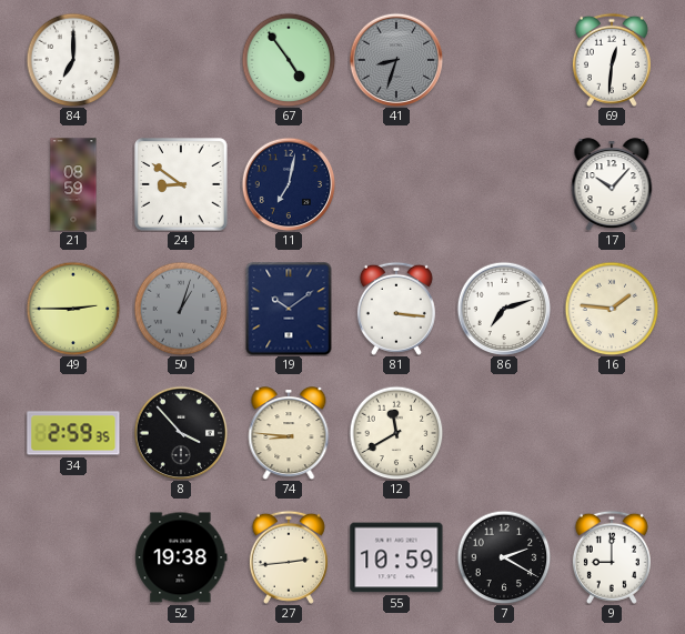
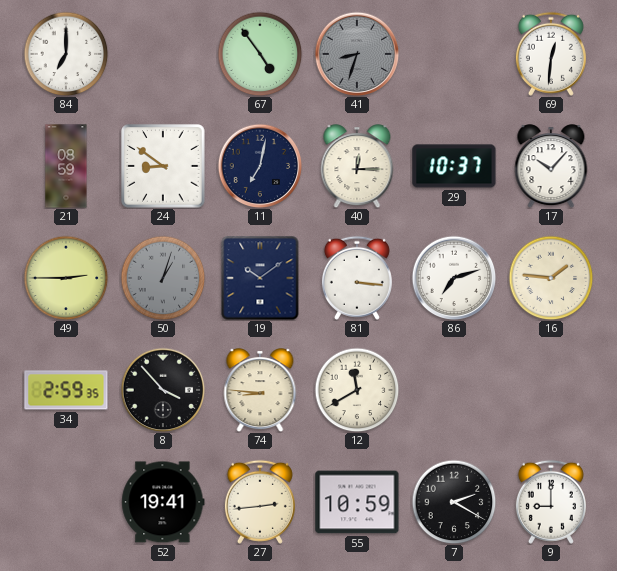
40: none -> 12:15
29: none -> 10:37
52: 19:38 -> 19:41
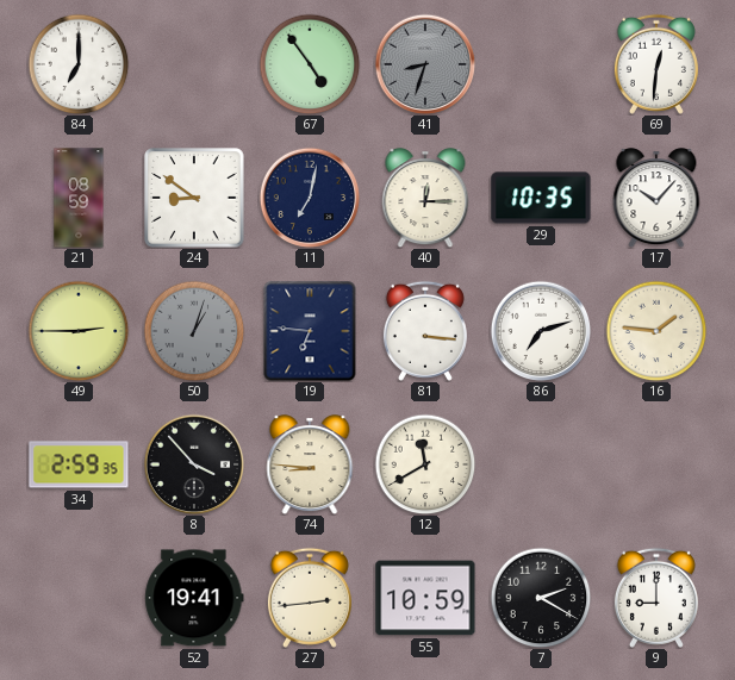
29: 10:37 -> 10:35
19: 10:09 -> 6:46
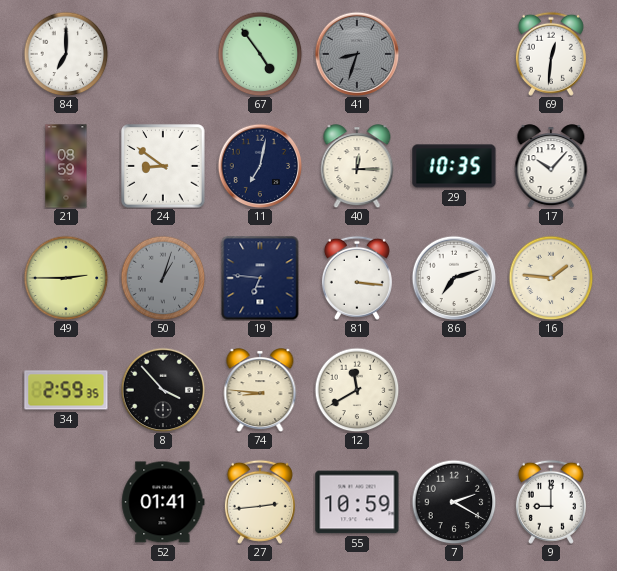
52: 19:41 -> 01:41
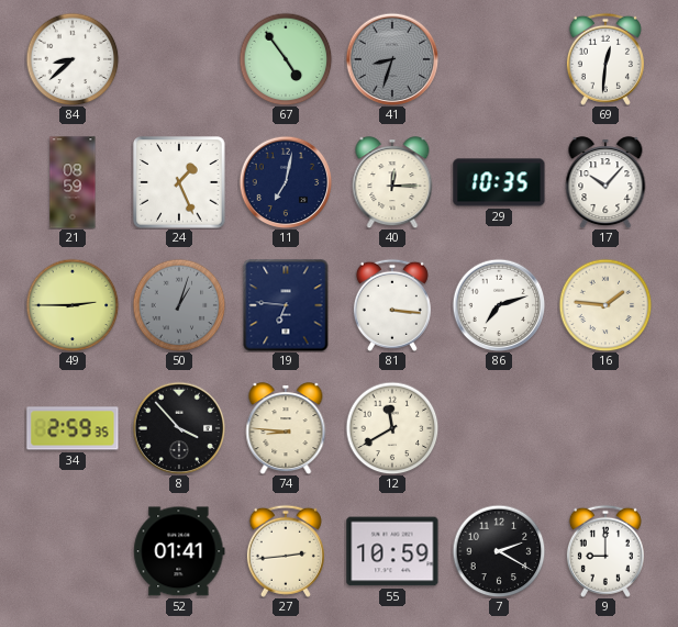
84: 7:00 -> 8:38
24: 8:51 -> 1:26
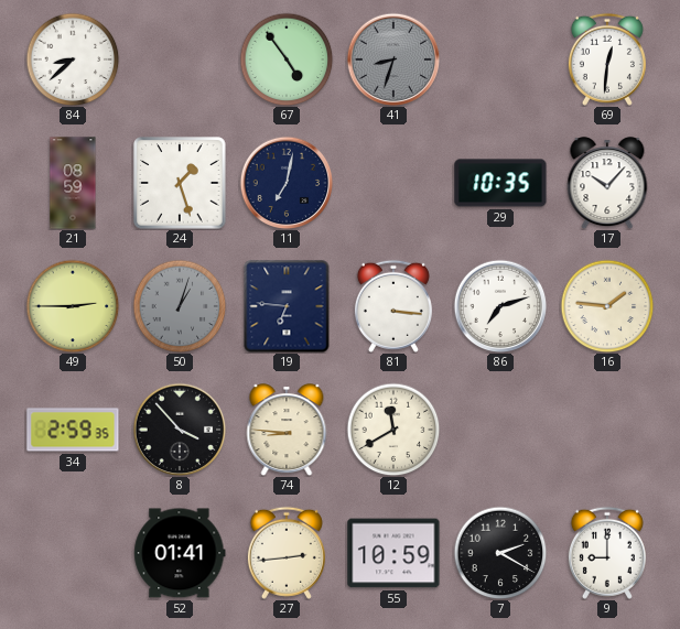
24: 1:26 -> 1:27
40: 12:15 -> none
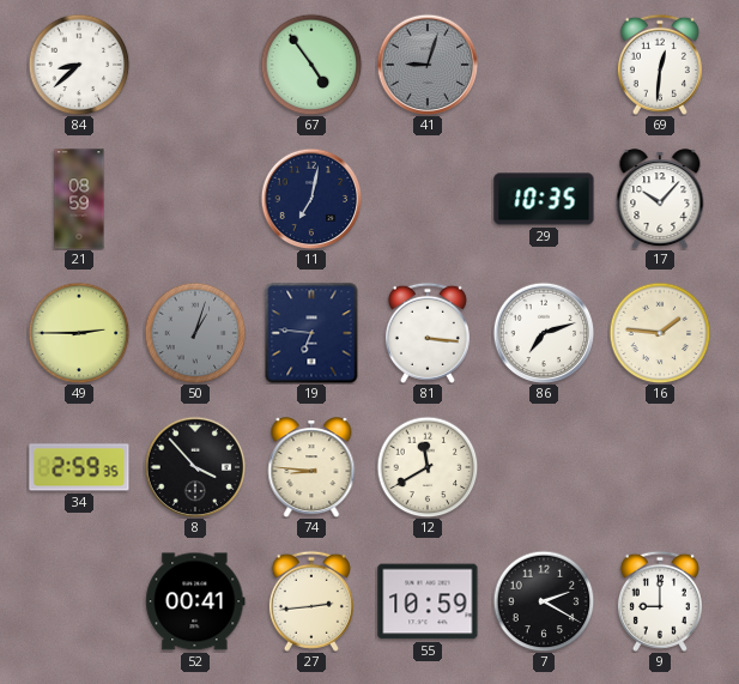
41: 8:33 -> 9:03
24: 1:27 -> none
52: 01:41 -> 00:41
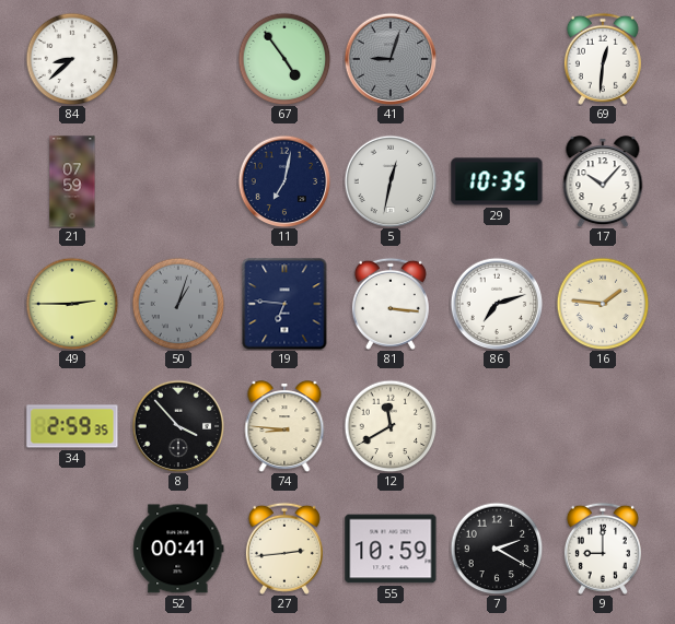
21: 08:59 -> 07:59
5: none -> 12:32
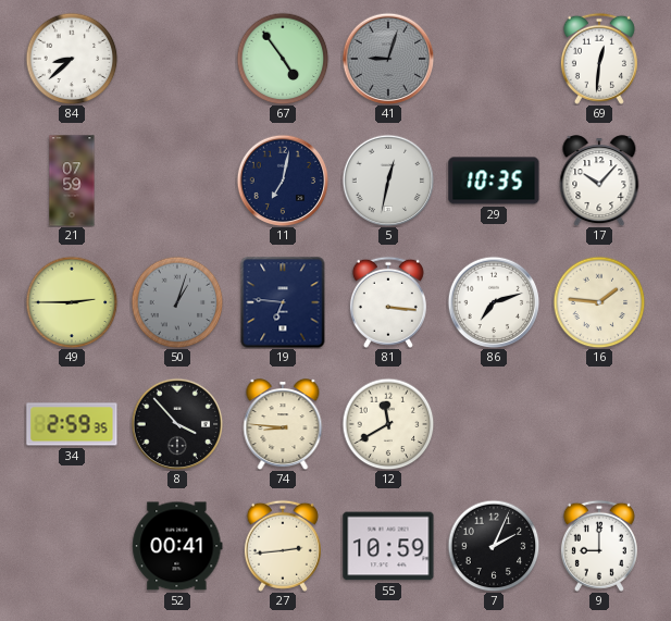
7: 2:20 -> 2:04
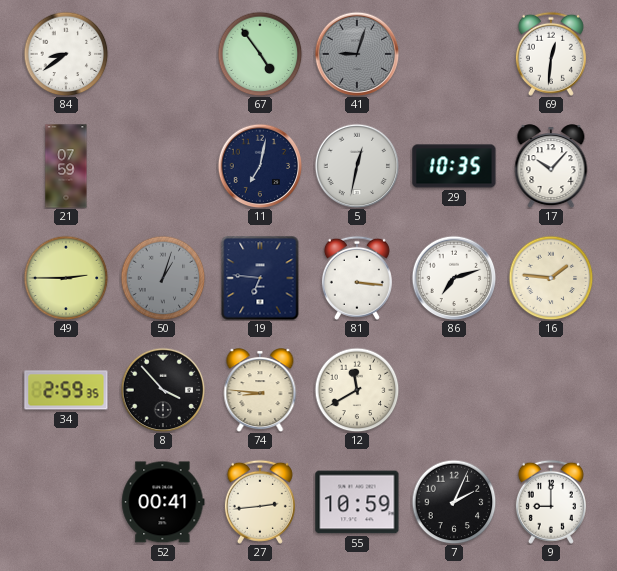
84: 8:38 -> 8:39
